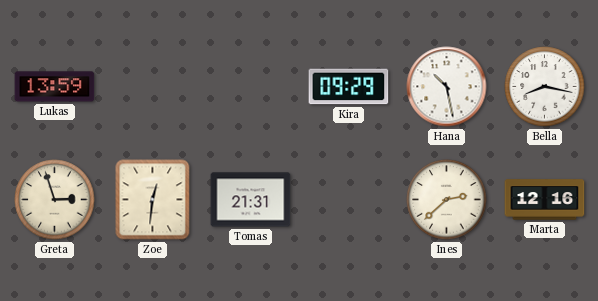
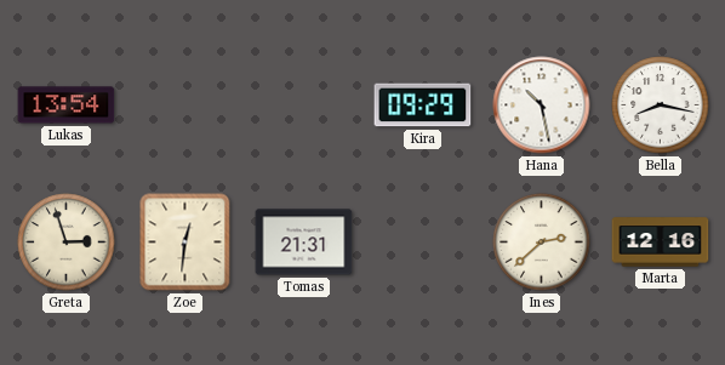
Lukas: 13:59 -> 13:54
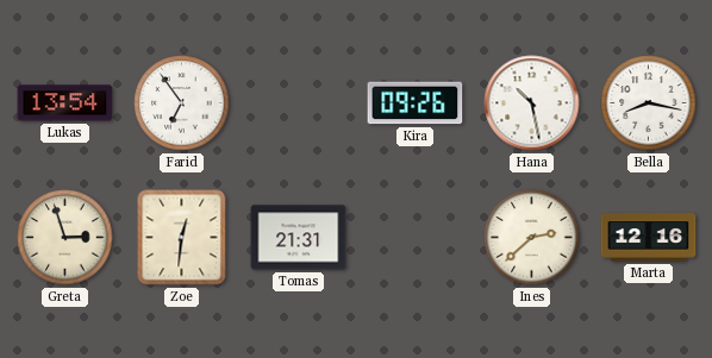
Farid: none -> 6:54
Kira: 09:29 -> 09:26
